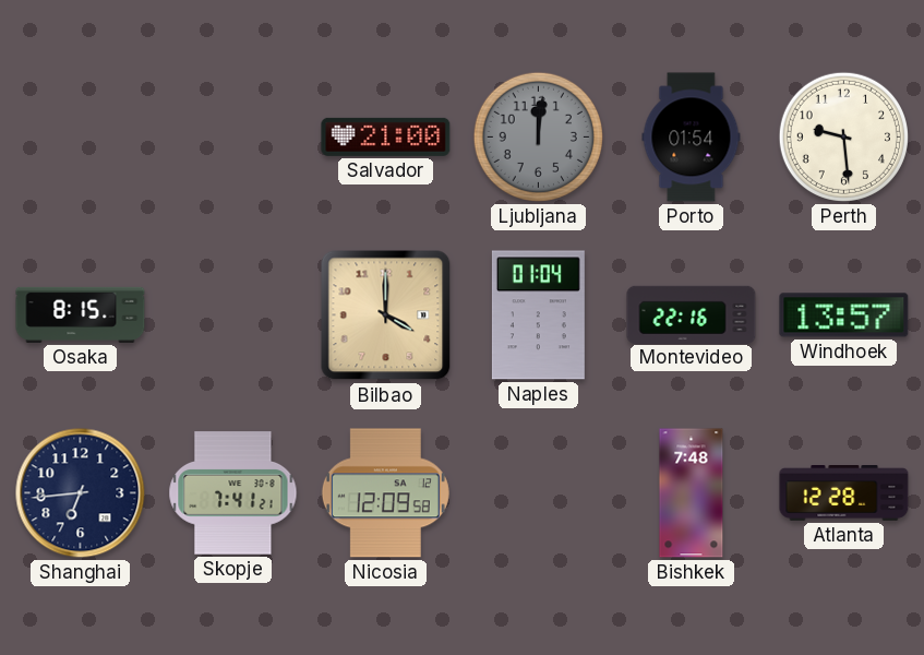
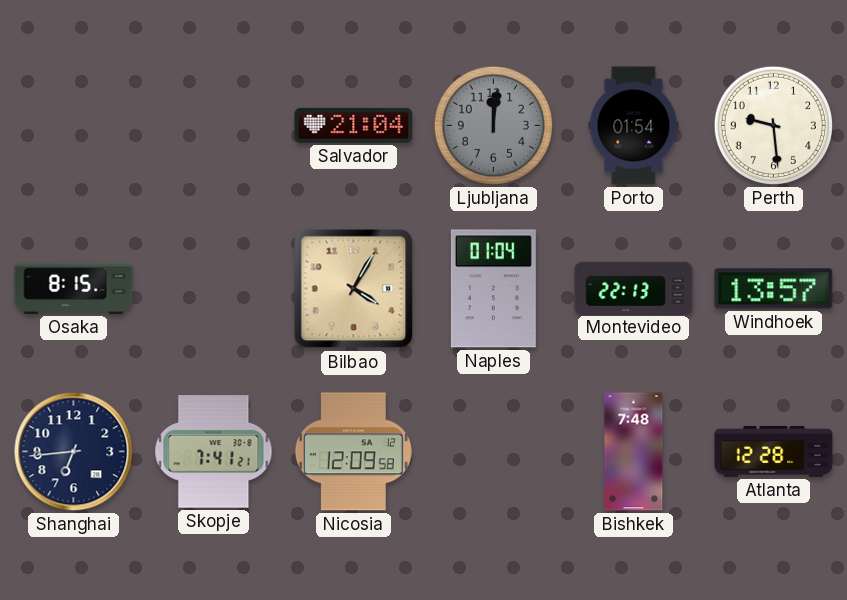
Salvador: 21:00 -> 21:04
Bilbao: 4:00 -> 4:05
Montevideo: 22:16 -> 22:13
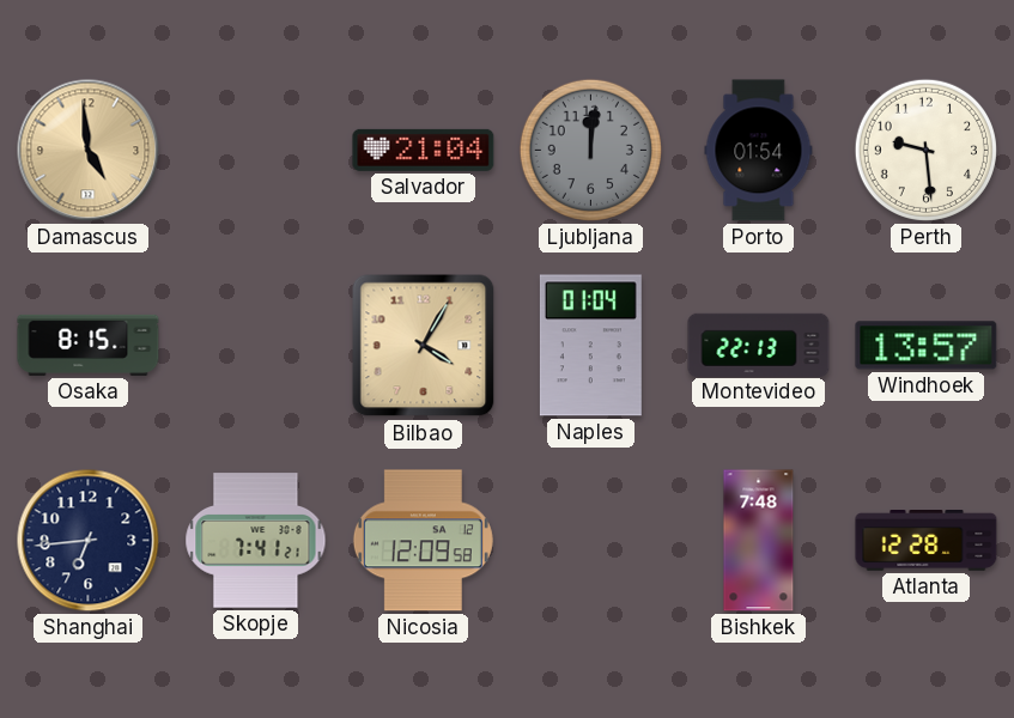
Damascus: none -> 4:59
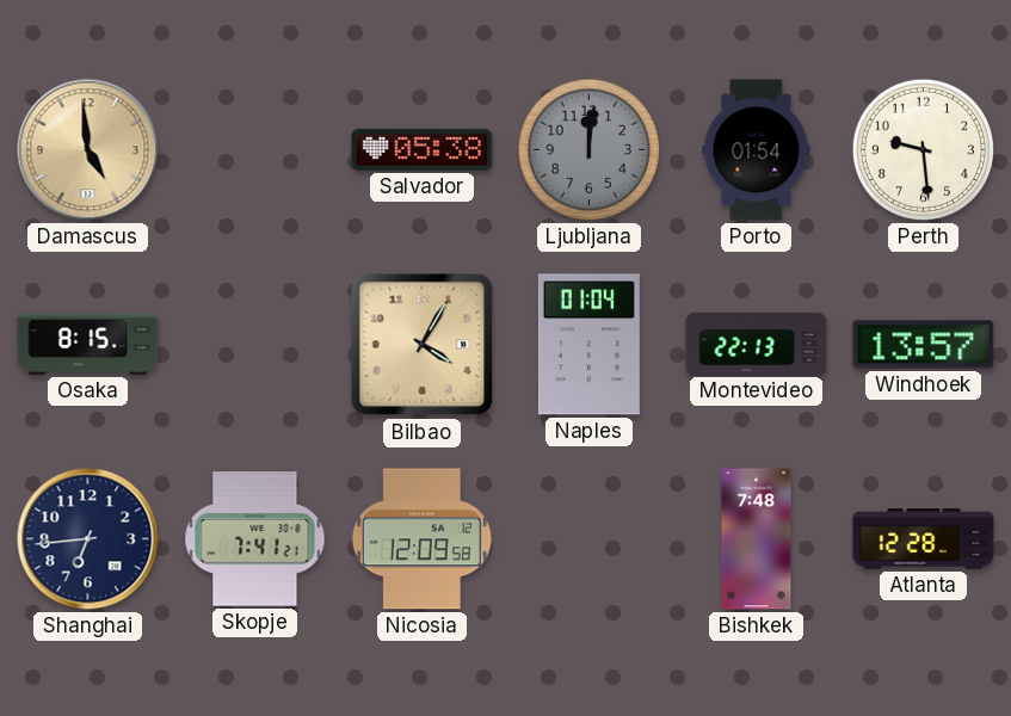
Salvador: 21:04 -> 05:38
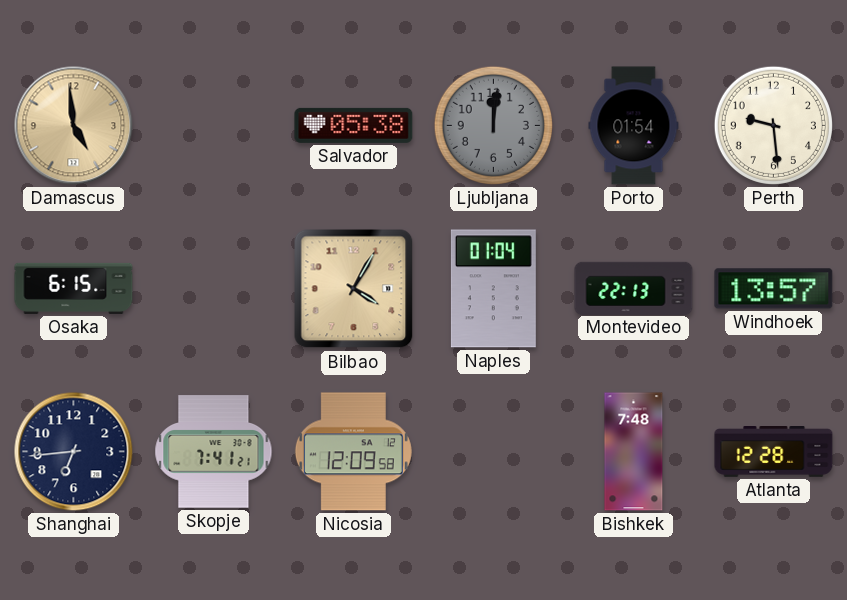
Osaka: 8:15 -> 6:15
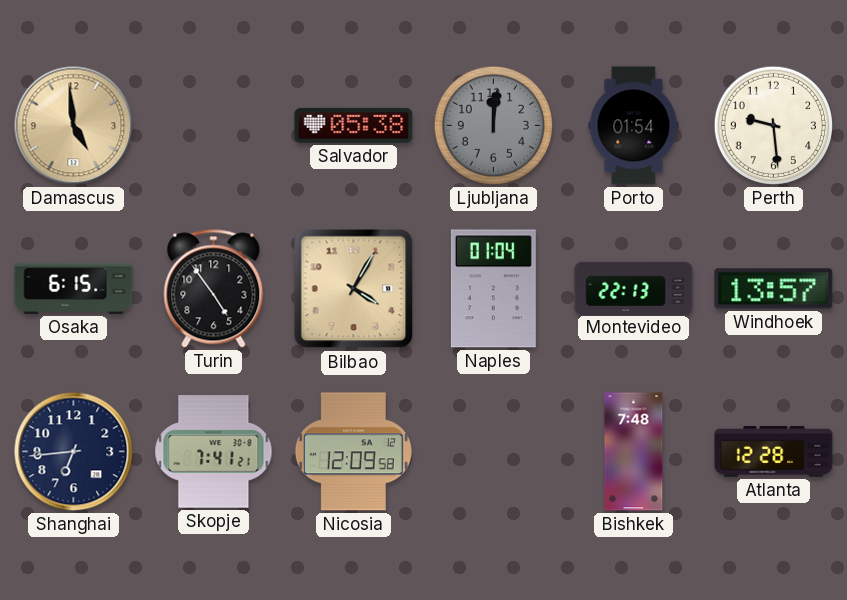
Turin: none -> 4:54
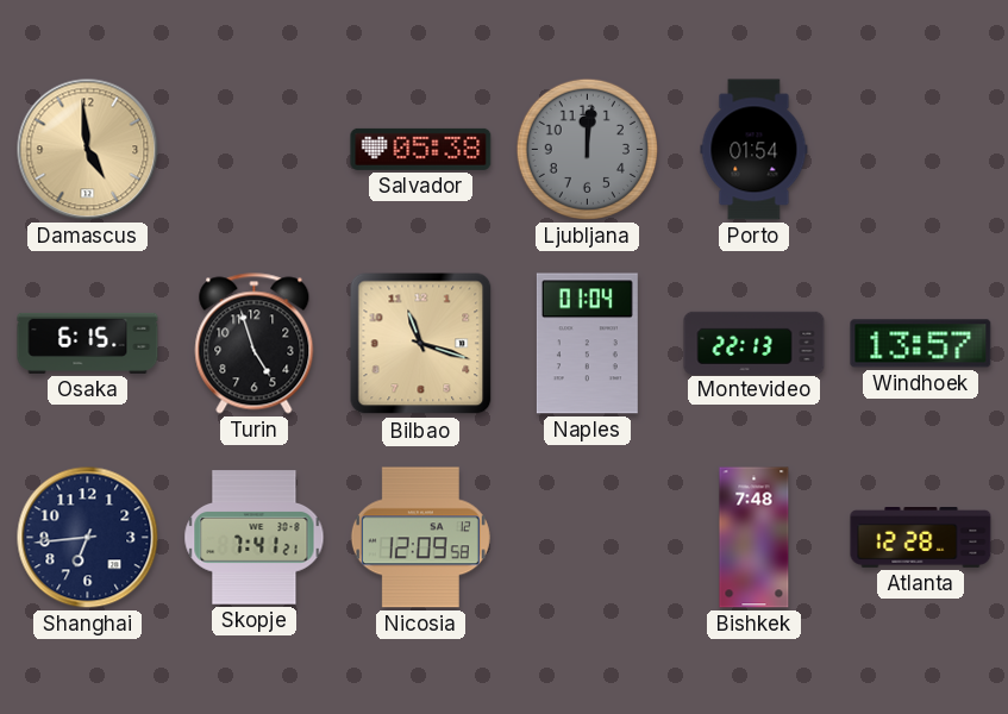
Perth: 9:29 -> none
Turin: 4:54 -> 4:57
Bilbao: 4:05 -> 11:18
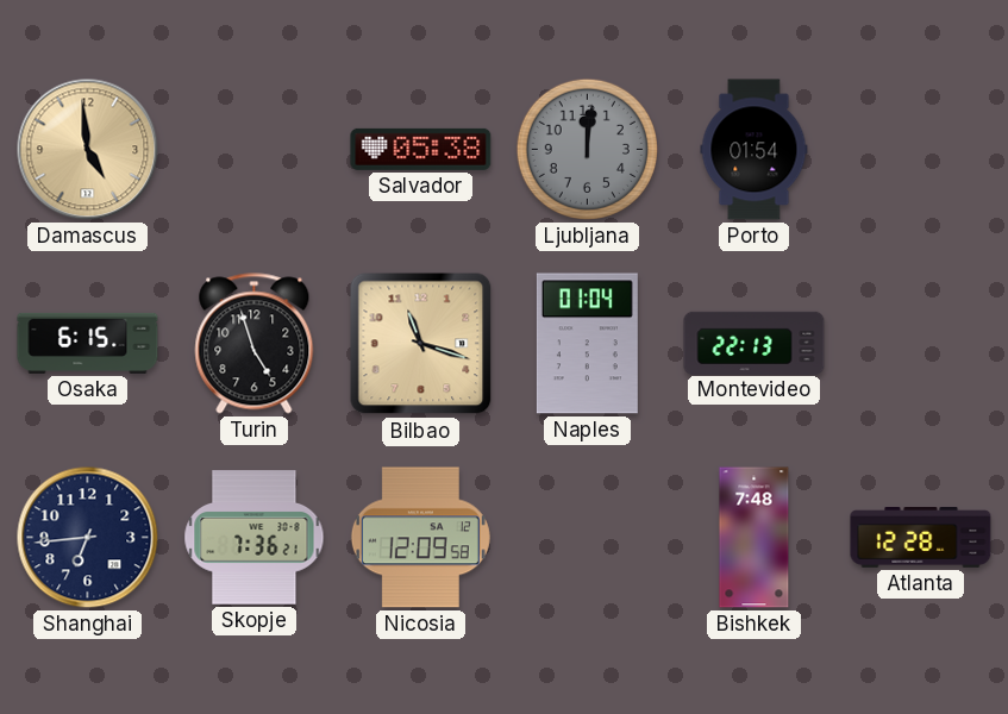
Windhoek: 13:57 -> none
Skopje: 7:41 -> 7:36
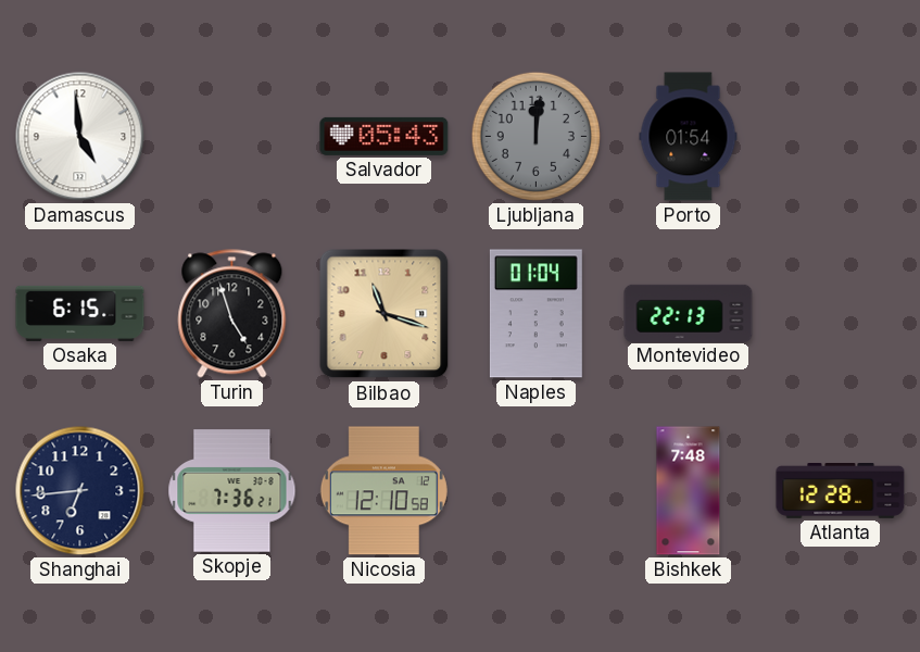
Damascus dial: champagne -> white
Salvador: 05:38 -> 05:43
Nicosia: 12:09 -> 12:10
